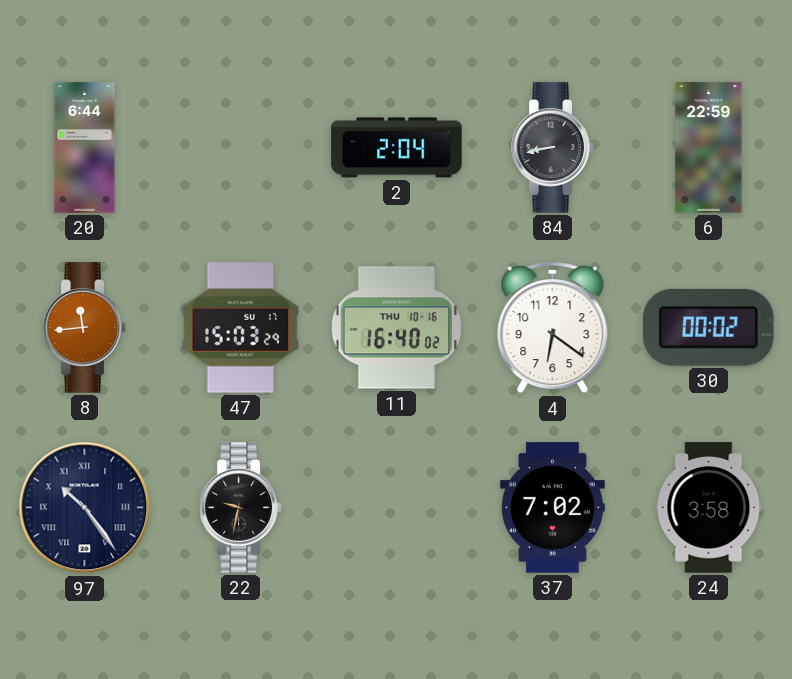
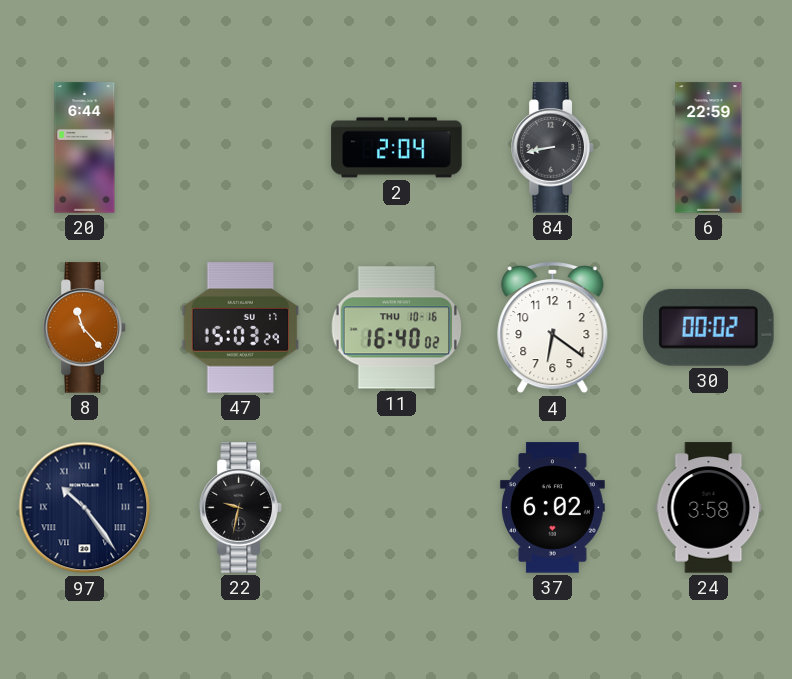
8: 11:44 -> 11:23
37: 7:02 -> 6:02
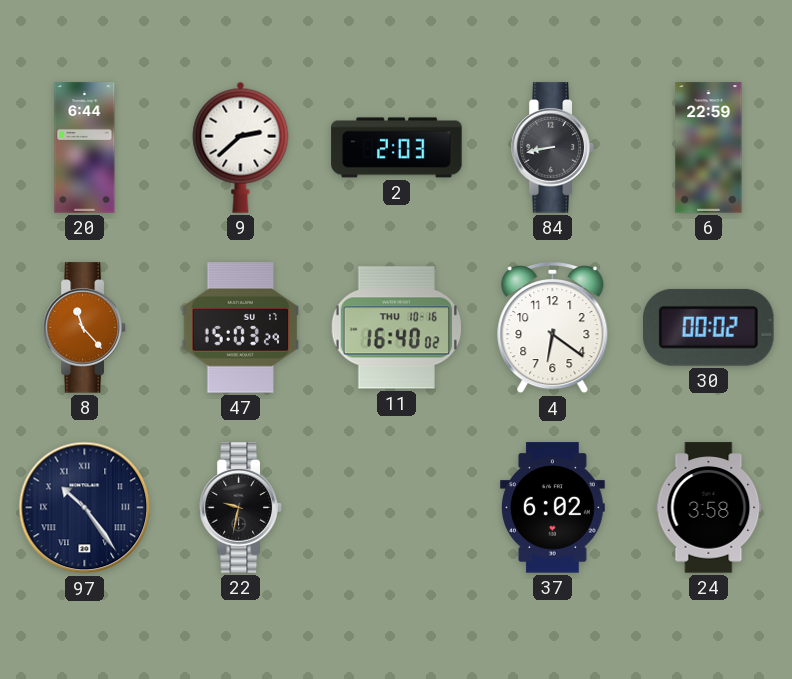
9: none -> 2:38
2: 2:04 -> 2:03
